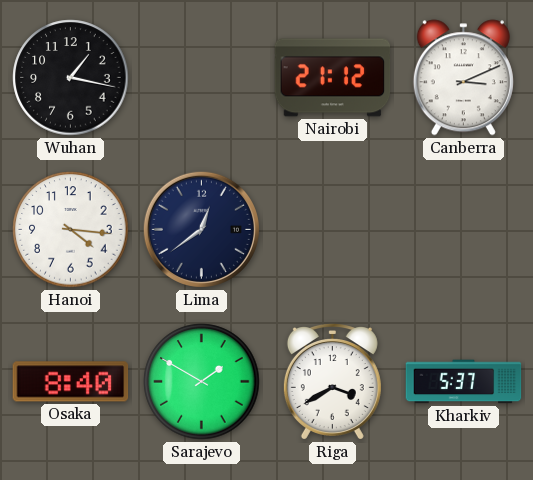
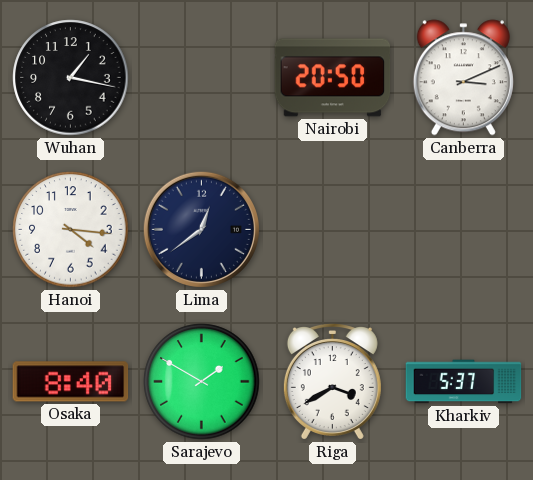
Nairobi: 21:12 -> 20:50
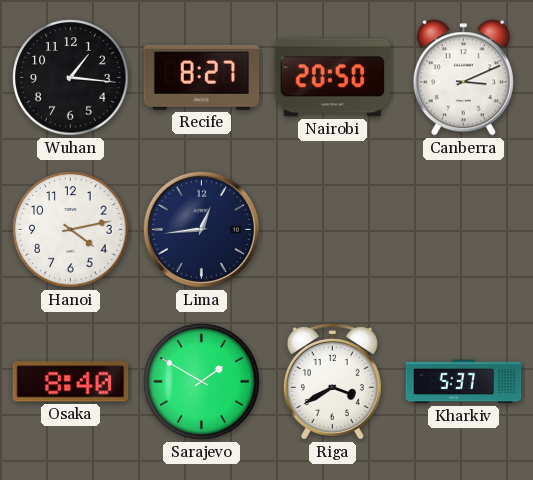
Wuhan: 1:17 -> 1:16
Recife: none -> 8:27
Hanoi: 4:16 -> 4:13
Lima: 12:39 -> 12:44
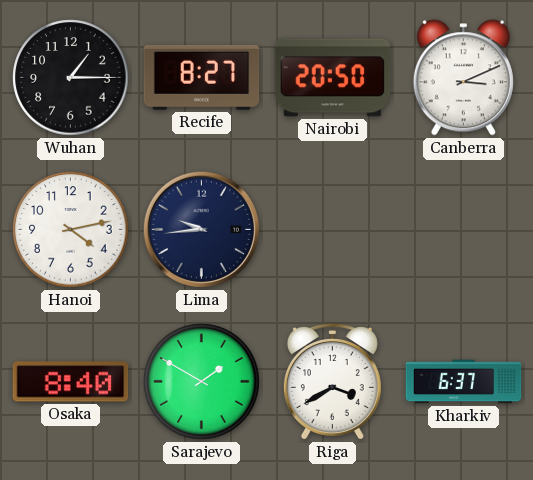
Wuhan: 1:16 -> 1:15
Lima: 12:44 -> 9:44
Kharkiv: 5:37 -> 6:37
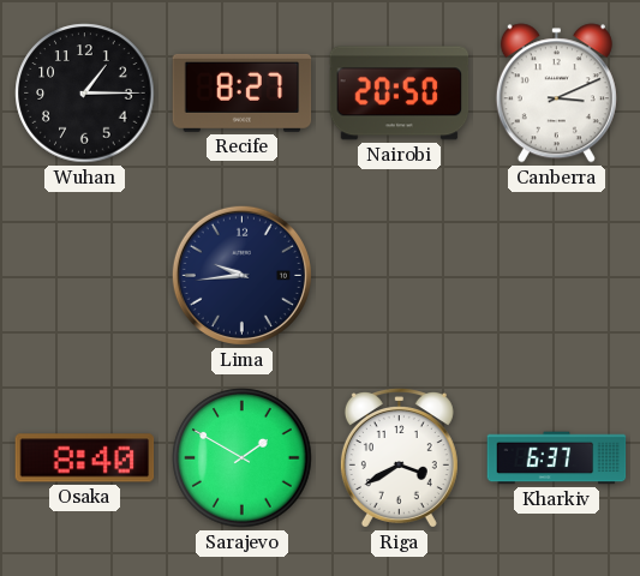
Hanoi: 4:13 -> none
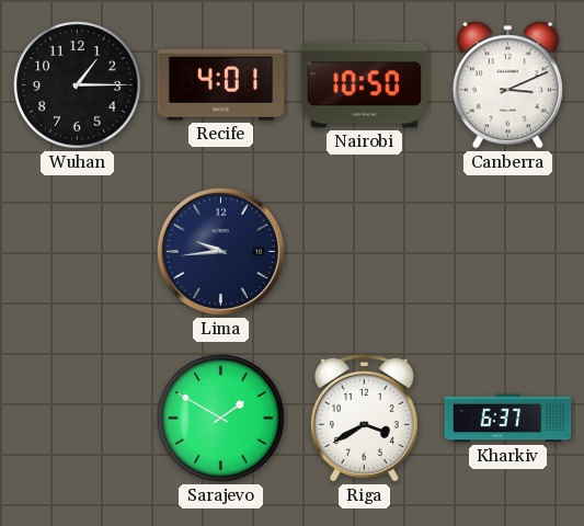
Recife: 8:27 -> 4:01
Nairobi: 20:50 -> 10:50
Osaka: 8:40 -> none
